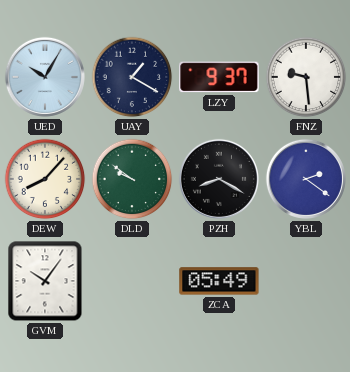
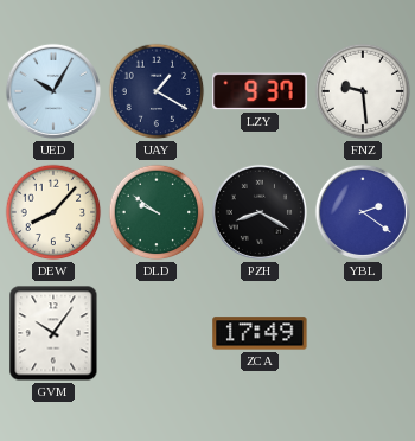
ZCA: 05:49 -> 17:49
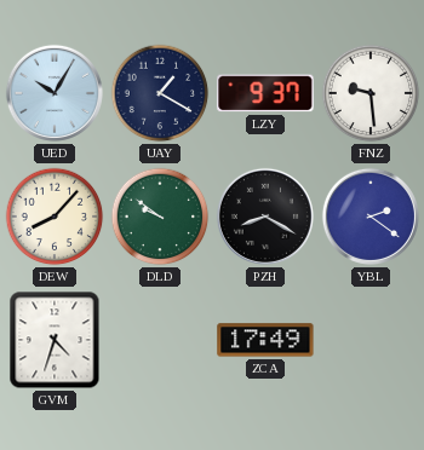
GVM: 10:06 -> 4:33
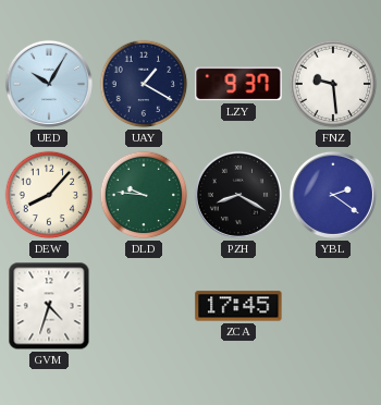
DLD: 9:51 -> 9:46
ZCA: 17:49 -> 17:45
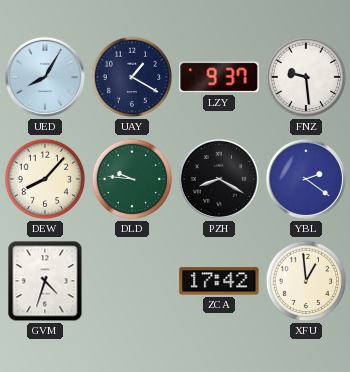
UED: 10:05 -> 8:05
ZCA: 17:45 -> 17:42
XFU: none -> 12:59
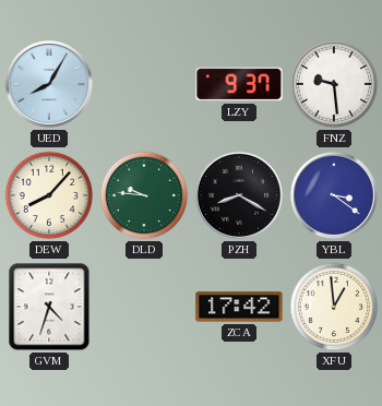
UAY: 1:20 -> none
YBL: 2:21 -> 3:21
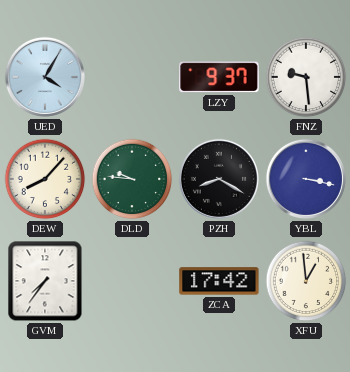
UED: 8:05 -> 4:05
YBL: 3:21 -> 3:17
GVM: 4:33 -> 7:36
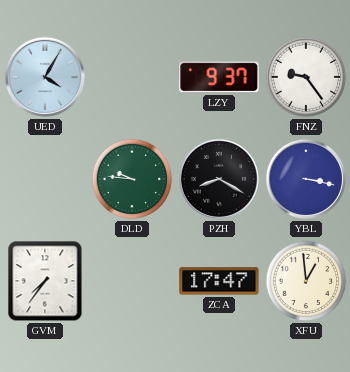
FNZ: 9:29 -> 9:24
DEW: 8:07 -> none
ZCA: 17:42 -> 17:47
